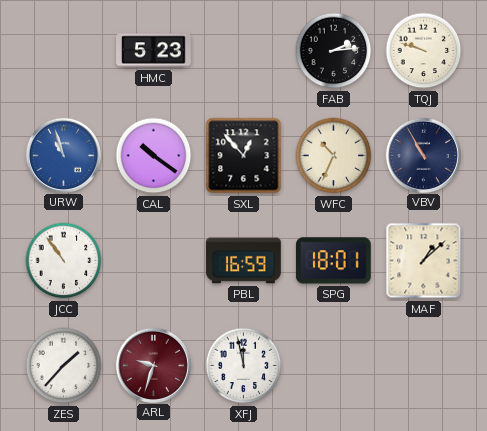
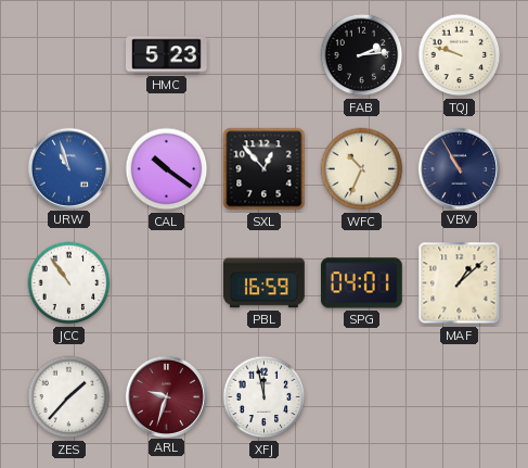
SPG: 18:01 -> 04:01
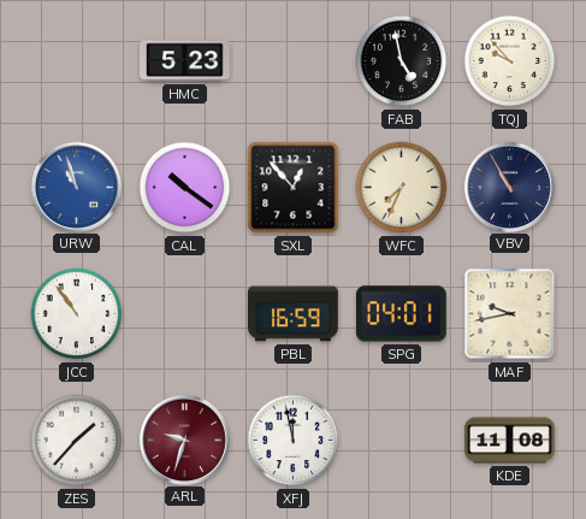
FAB: 2:14 -> 4:58
TQJ: 9:48 -> 9:53
WFC: 10:34 -> 7:34
MAF: 1:08 -> 9:43
KDE: none -> 11:08
